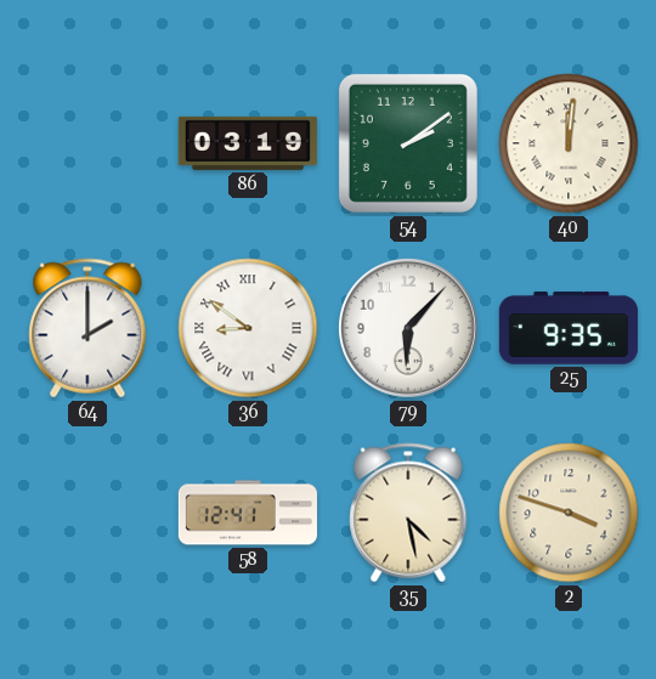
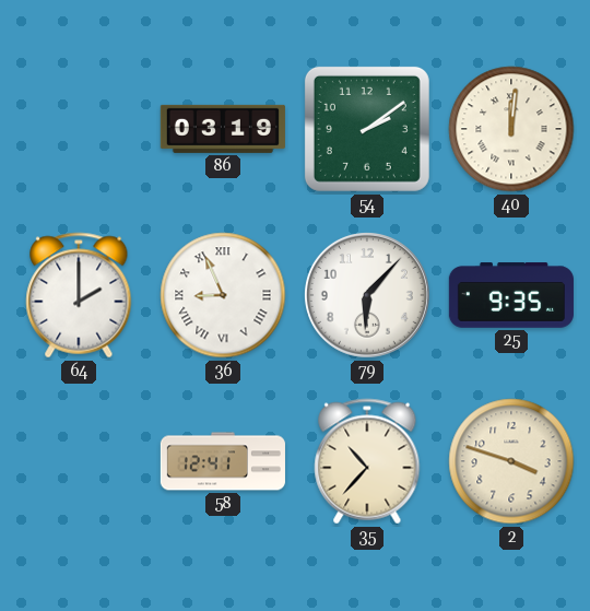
36: 8:51 -> 8:56
35: 4:28 -> 10:37
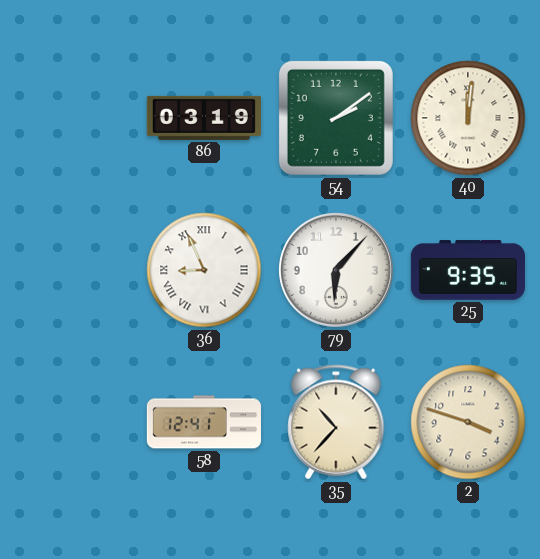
64: 2:00 -> none
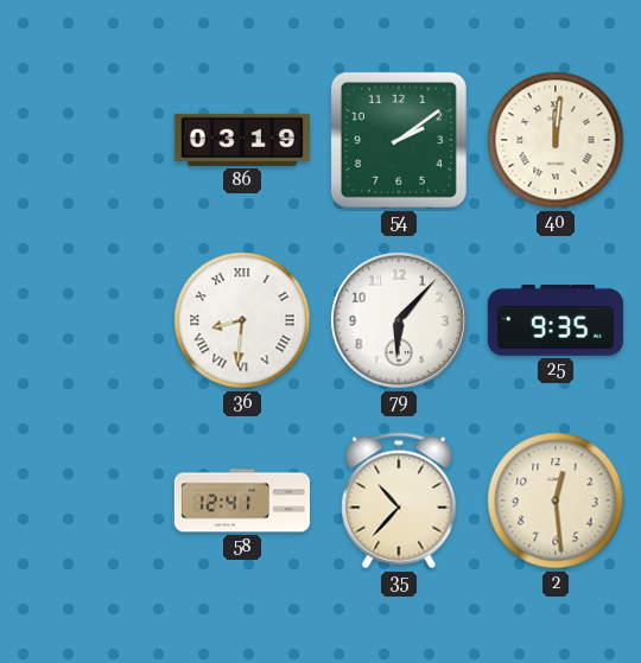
36: 8:56 -> 8:31
2: 3:48 -> 12:29
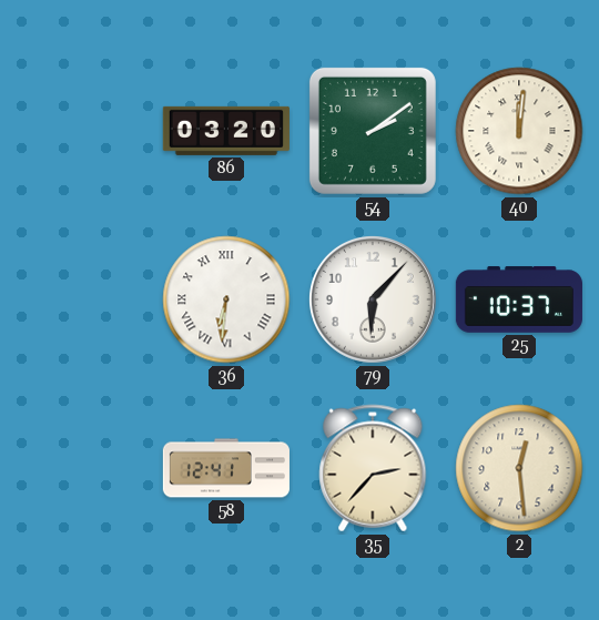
86: 03:19 -> 03:20
36: 8:31 -> 6:31
25: 9:35 -> 10:37
35: 10:37 -> 2:37
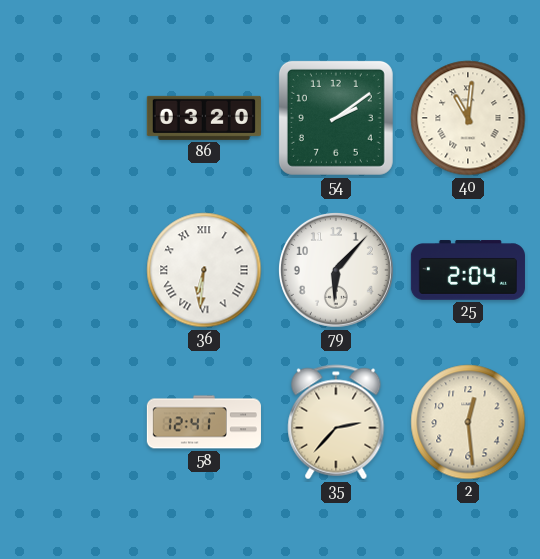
40: 12:01 -> 11:01
25: 10:37 -> 2:04
